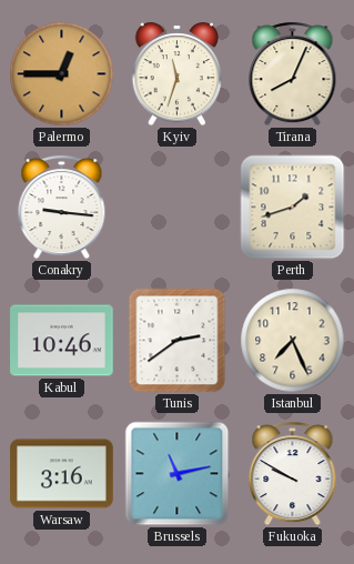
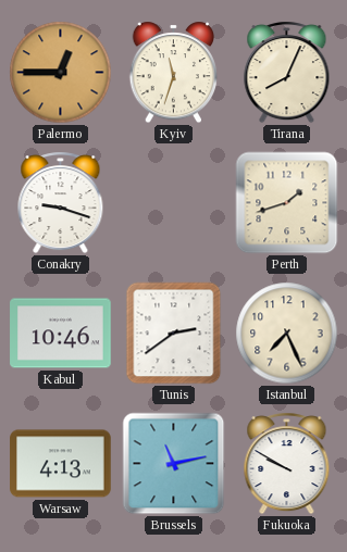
Conakry: 9:16 -> 9:18
Warsaw: 3:16 -> 4:13
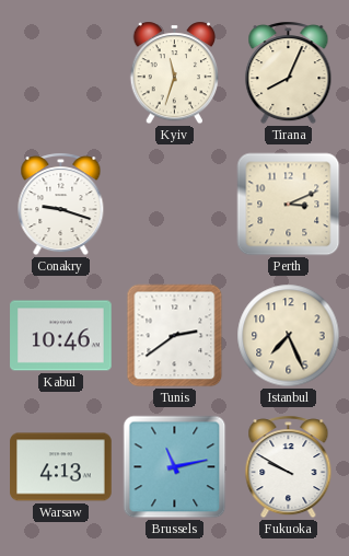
Palermo: 12:45 -> none
Perth: 1:42 -> 3:11
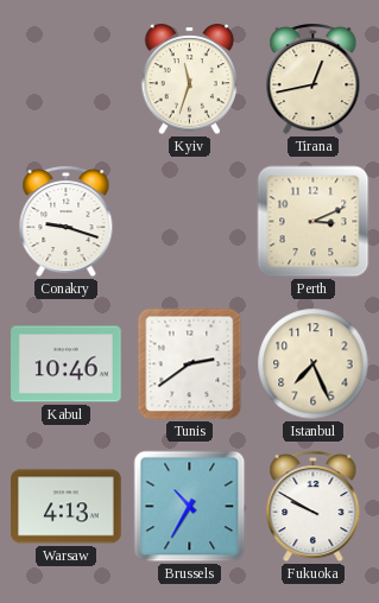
Tirana: 8:04 -> 12:43
Brussels: 11:13 -> 10:35
